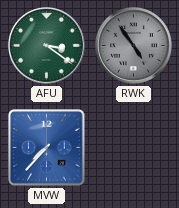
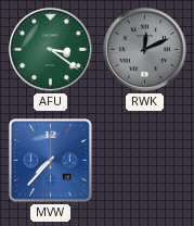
RWK: 4:54 -> 12:11
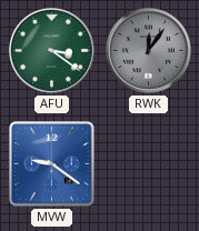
RWK: 12:11 -> 12:06
MVW: 7:37 -> 9:21
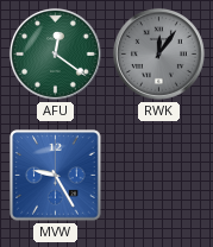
AFU: 3:21 -> 12:21
MVW: 9:21 -> 9:25
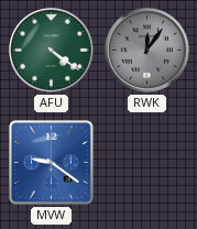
AFU: 12:21 -> 4:21
MVW: 9:25 -> 9:21
